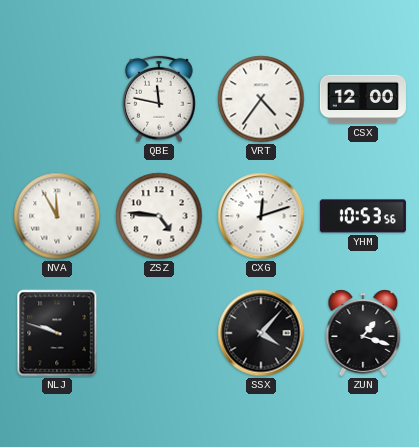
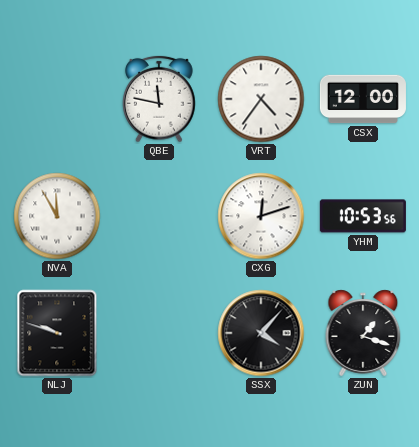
ZSZ: 4:46 -> none
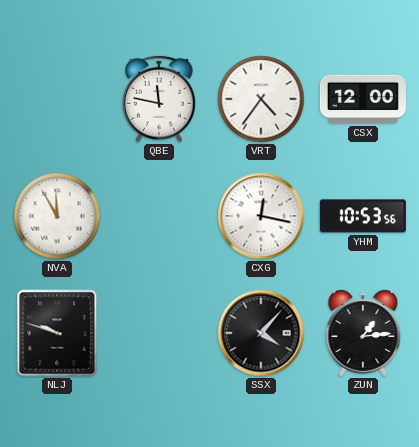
CXG: 12:12 -> 12:17
ZUN: 1:18 -> 1:14
